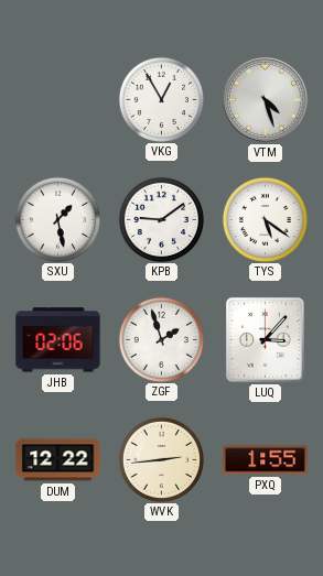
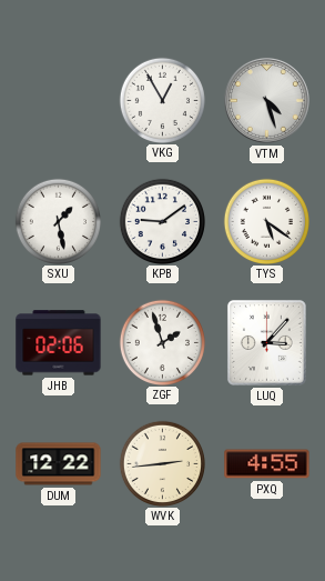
PXQ: 1:55 -> 4:55
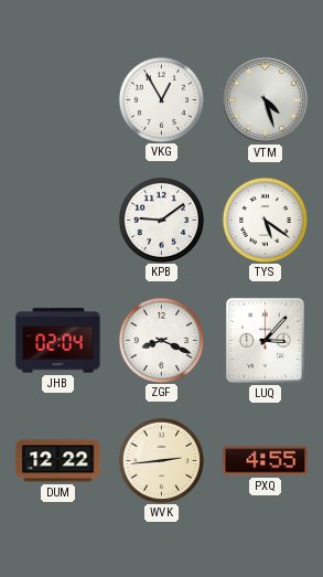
SXU: 1:28 -> none
JHB: 02:06 -> 02:04
ZGF: 1:57 -> 8:19
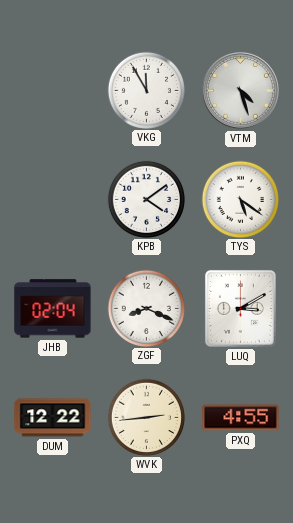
VKG: 12:55 -> 11:55
KPB: 9:09 -> 4:09
LUQ: 3:07 -> 3:10
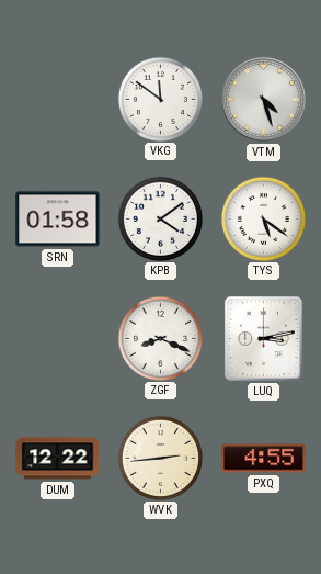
VKG: 11:55 -> 11:51
SRN: none -> 01:58
JHB: 02:04 -> none
LUQ: 3:10 -> 3:13
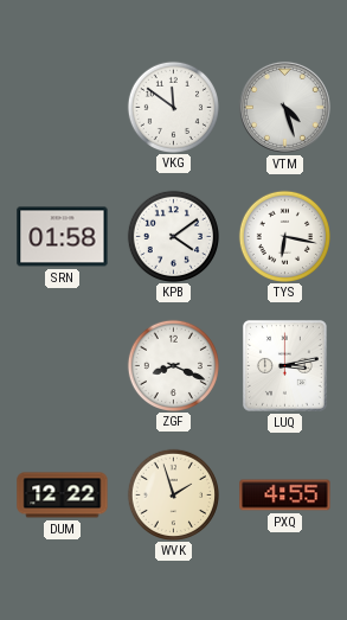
TYS: 5:21 -> 6:17
WVK: 2:44 -> 1:57
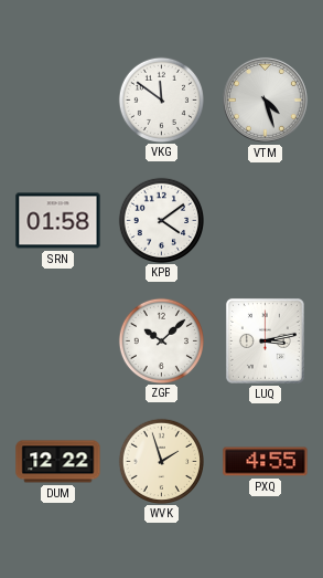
TYS: 6:17 -> none
ZGF: 8:19 -> 10:08
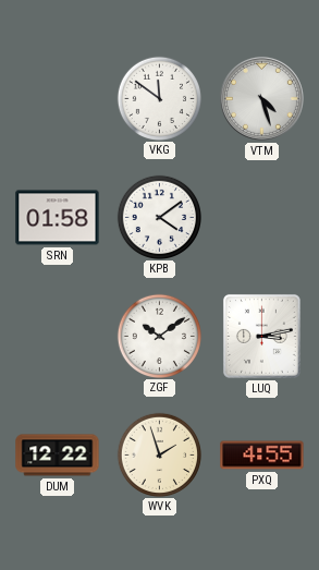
ZGF: 10:08 -> 10:09
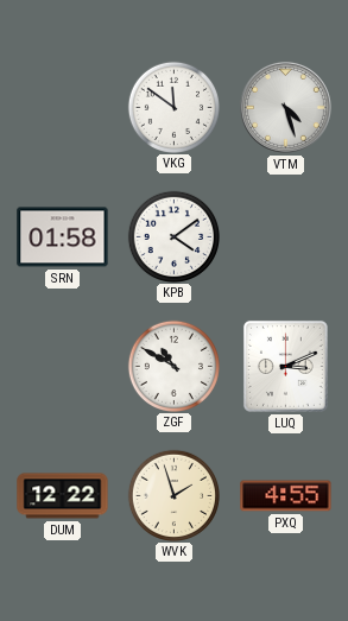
ZGF: 10:09 -> 10:50
LUQ: 3:13 -> 3:11
